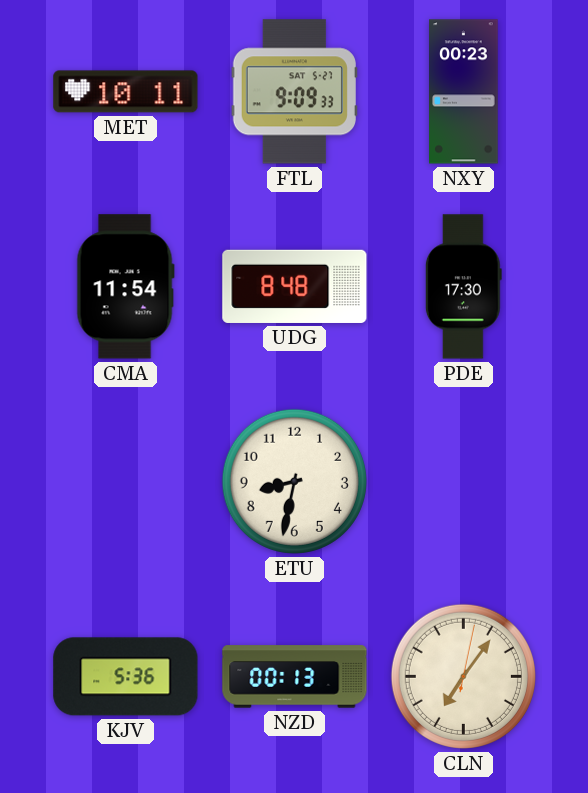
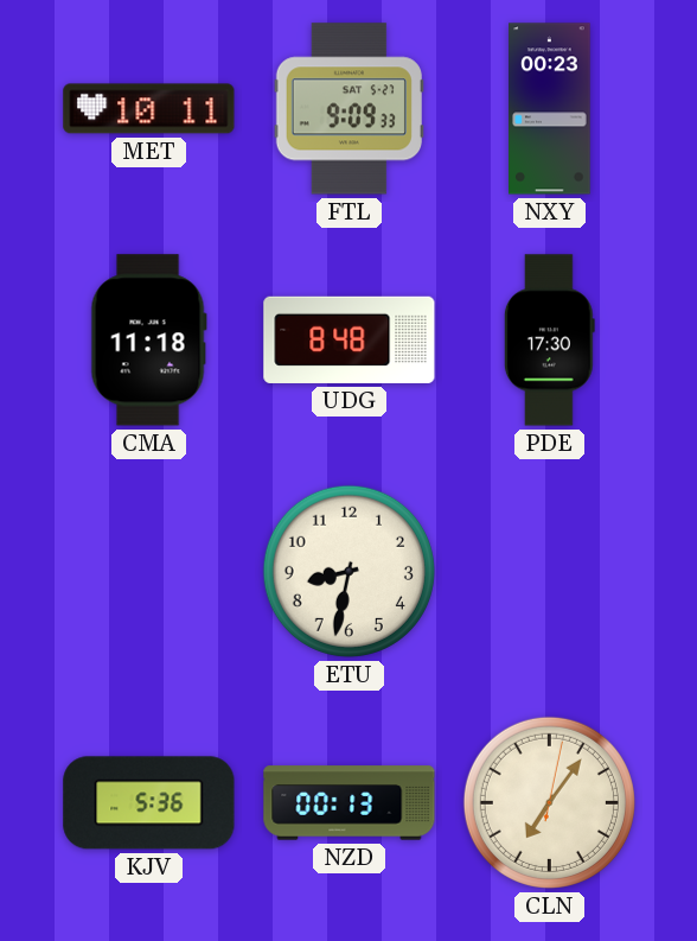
CMA: 11:54 -> 11:18
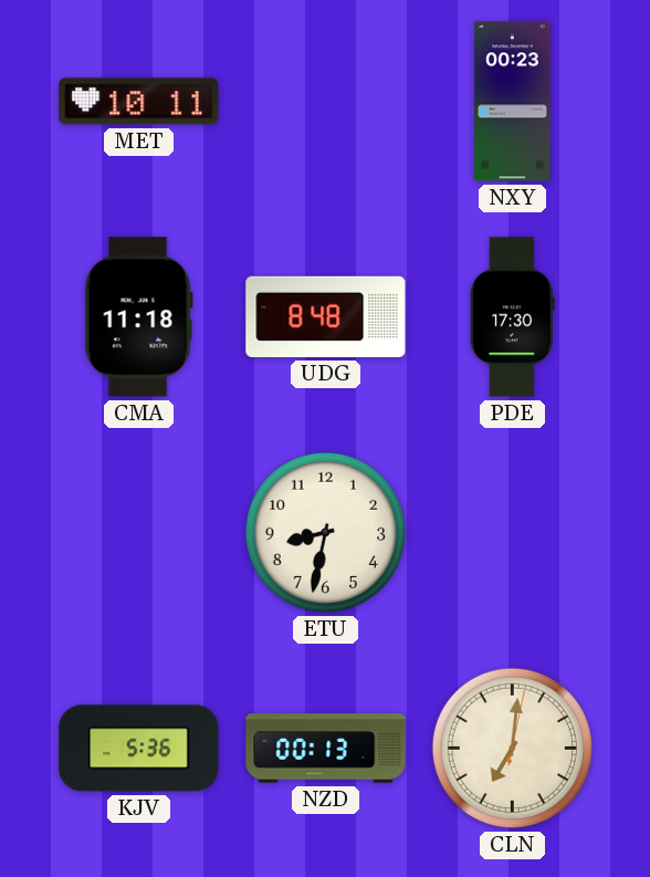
FTL: 9:09 -> none
CLN: 7:06 -> 7:01
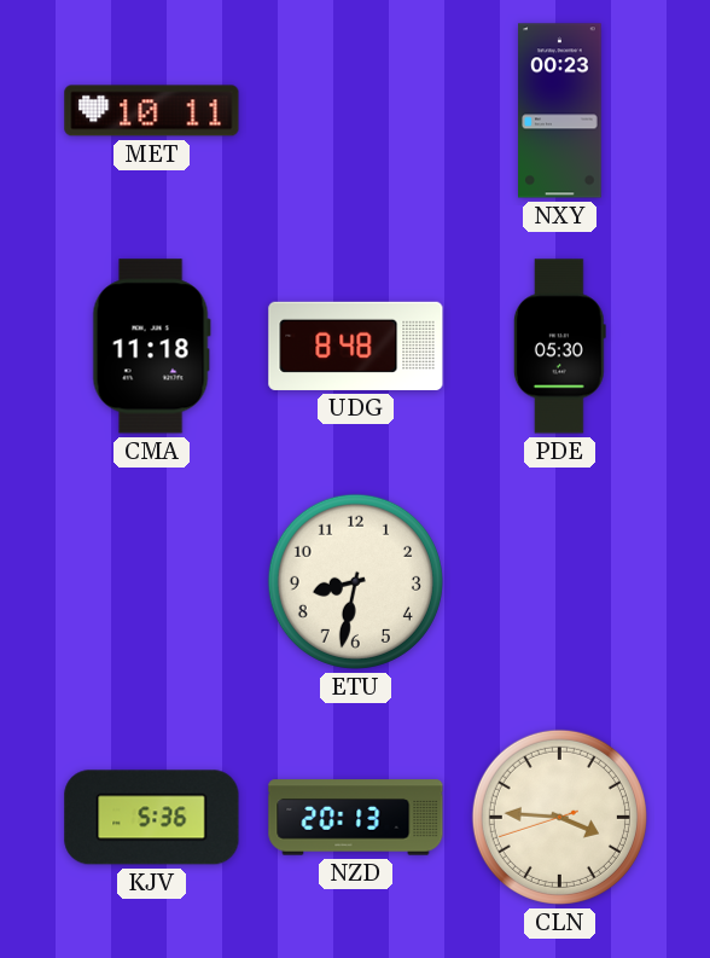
PDE: 17:30 -> 05:30
NZD: 00:13 -> 20:13
CLN: 7:01 -> 3:45
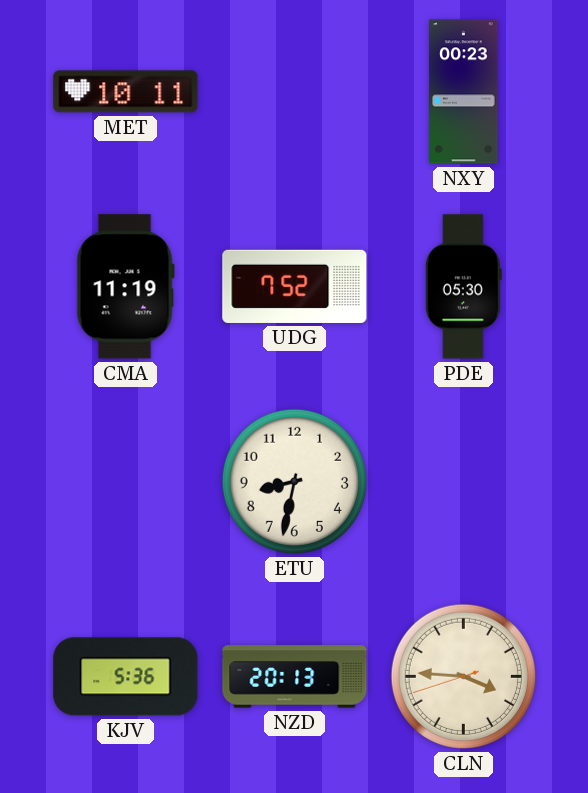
CMA: 11:18 -> 11:19
UDG: 8:48 -> 7:52
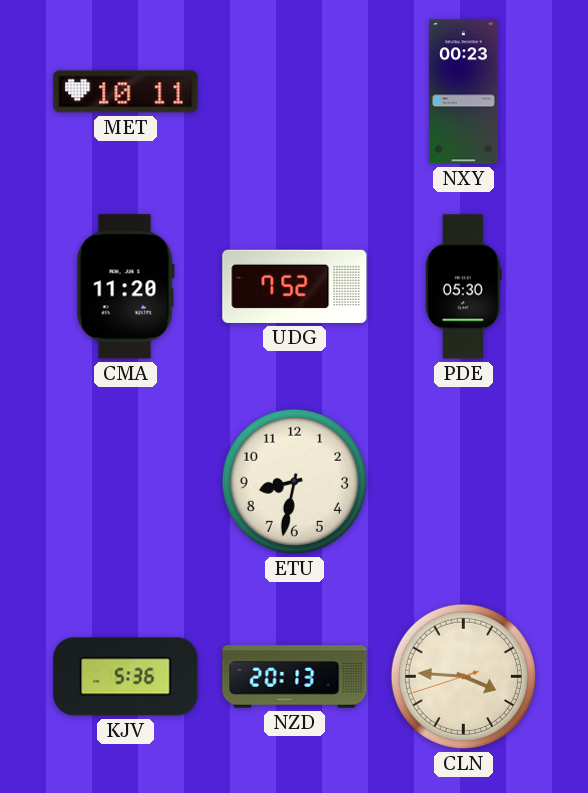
CMA: 11:19 -> 11:20
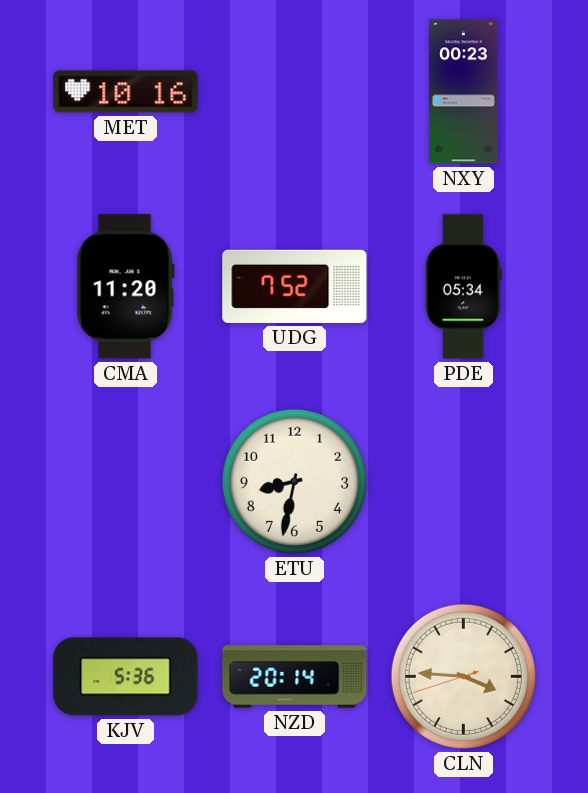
MET: 10:11 -> 10:16
PDE: 05:30 -> 05:34
NZD: 20:13 -> 20:14
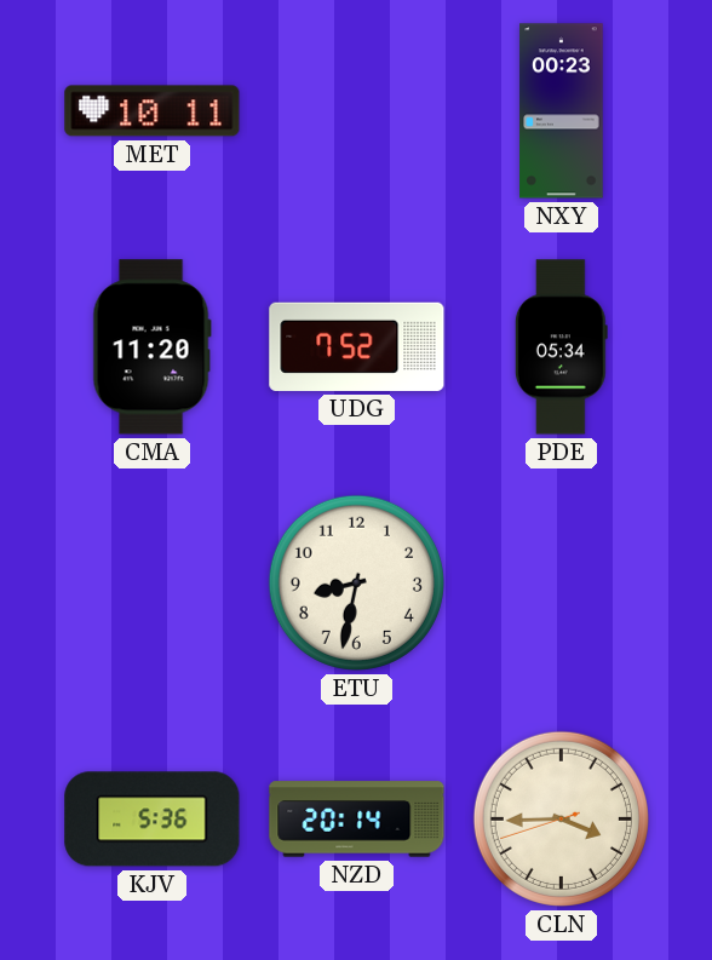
MET: 10:16 -> 10:11
CLN: 3:45 -> 3:44
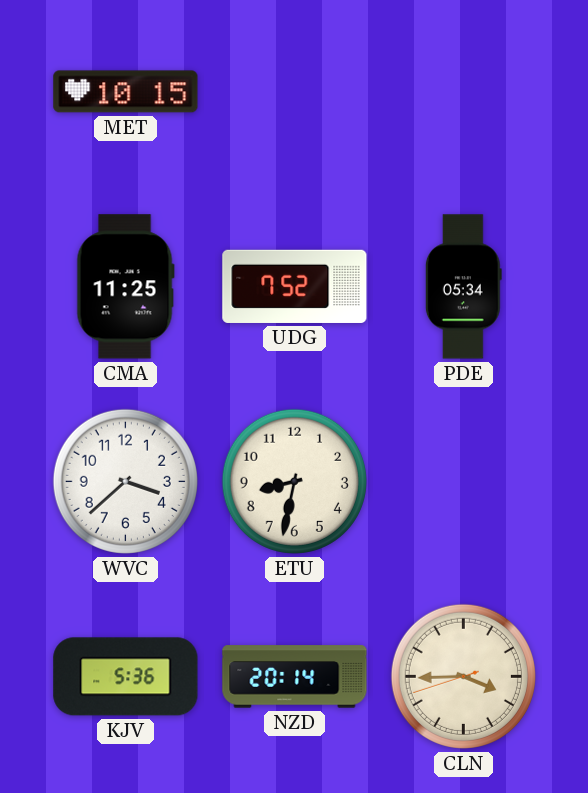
MET: 10:11 -> 10:15
NXY: 00:23 -> none
CMA: 11:20 -> 11:25
WVC: none -> 3:38
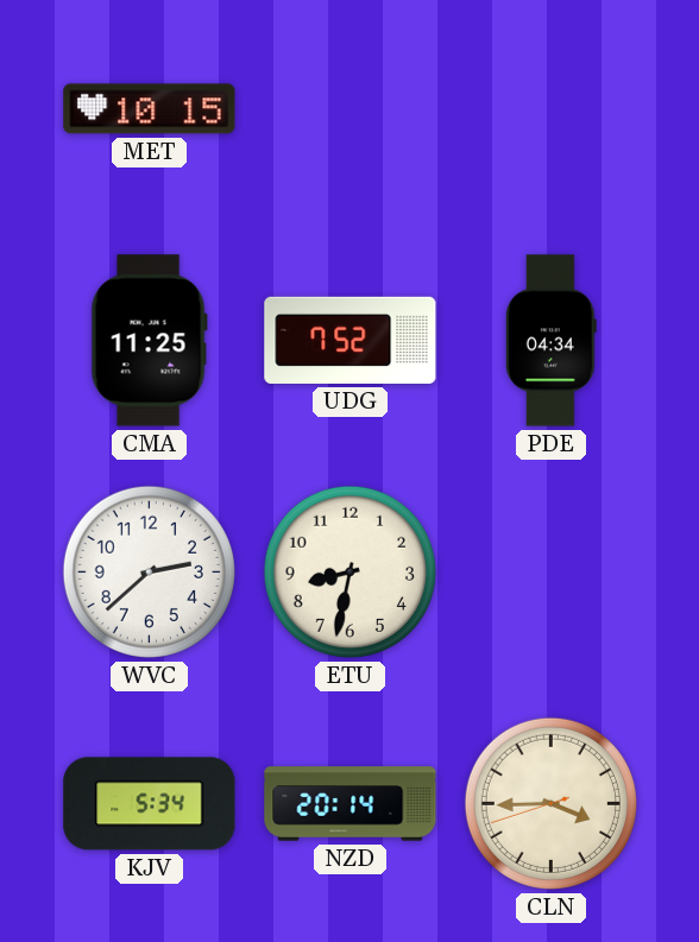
PDE: 05:34 -> 04:34
WVC: 3:38 -> 2:38
KJV: 5:36 -> 5:34
